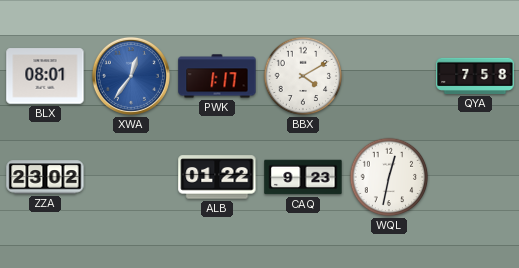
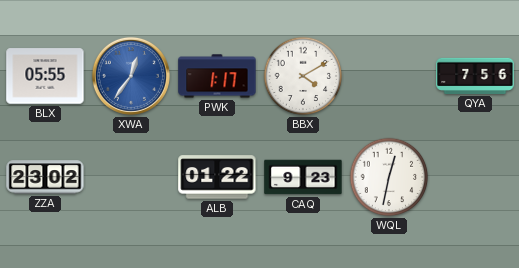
BLX: 08:01 -> 05:55
QYA: 7:58 -> 7:56
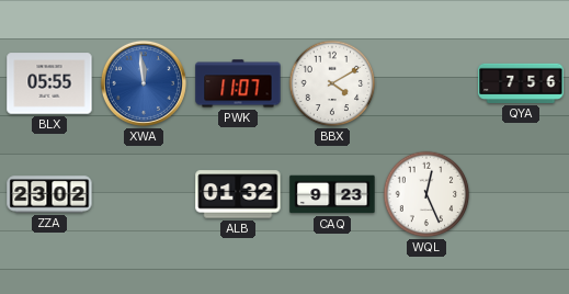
XWA: 12:36 -> 11:59
PWK: 1:17 -> 11:07
ALB: 01:22 -> 01:32
WQL: 12:32 -> 12:26
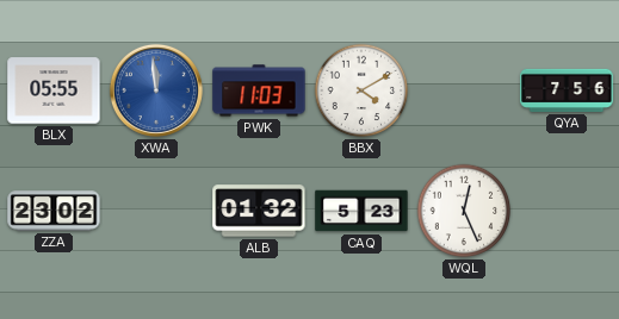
PWK: 11:07 -> 11:03
CAQ: 9:23 -> 5:23
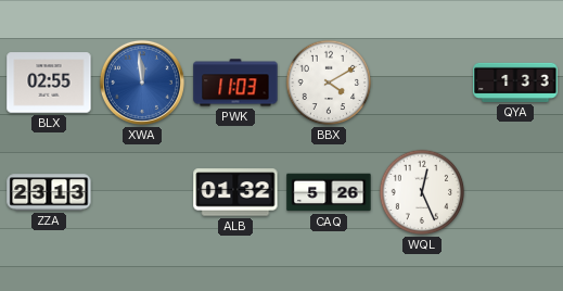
BLX: 05:55 -> 02:55
QYA: 7:56 -> 1:33
ZZA: 23:02 -> 23:13
CAQ: 5:23 -> 5:26
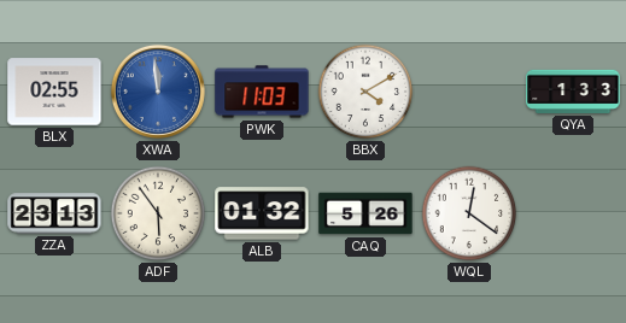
ADF: none -> 5:54
WQL: 12:26 -> 12:21
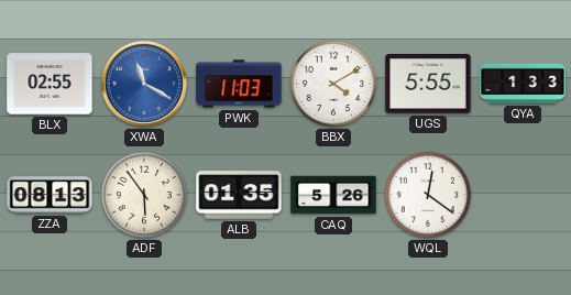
XWA: 11:59 -> 11:20
UGS: none -> 5:55
ZZA: 23:13 -> 08:13
ALB: 01:32 -> 01:35
